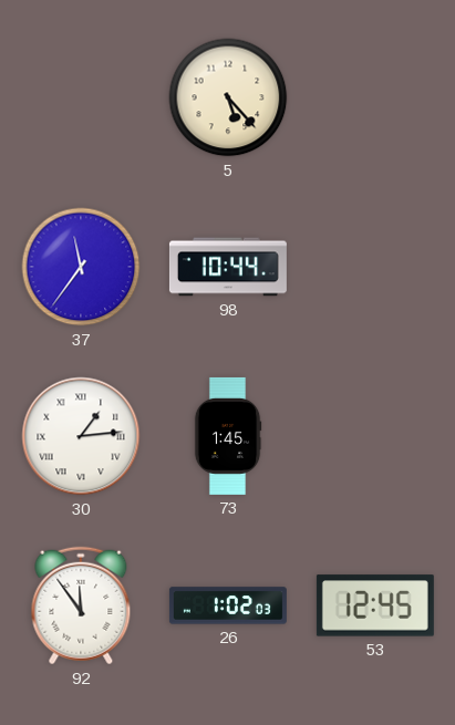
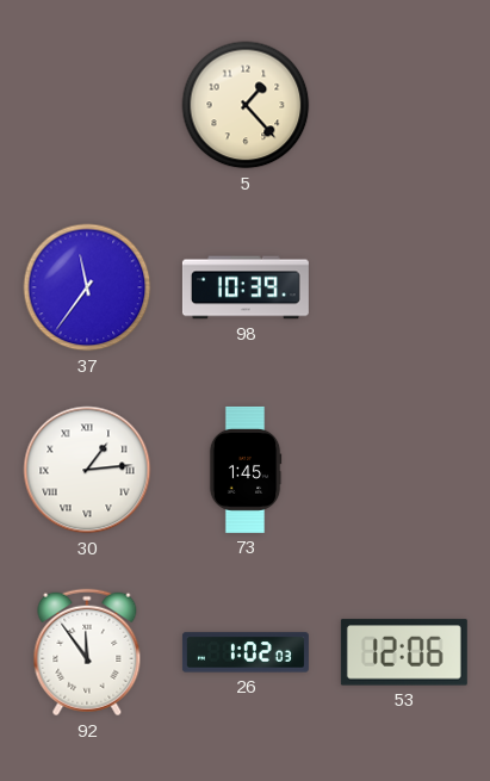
5: 5:23 -> 1:23
98: 10:44 -> 10:39
53: 12:45 -> 12:06
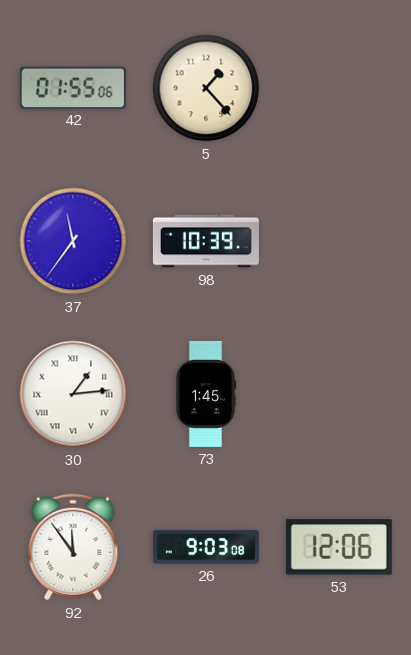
42: none -> 01:55
26: 1:02 -> 9:03
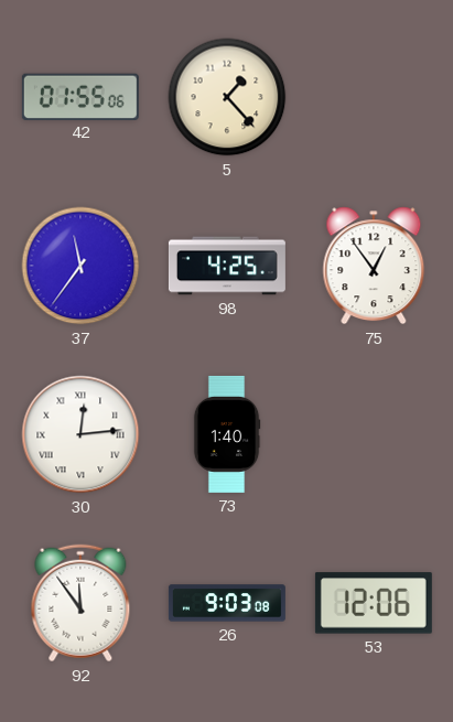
98: 10:39 -> 4:25
75: none -> 12:54
30: 1:14 -> 12:14
73: 1:45 -> 1:40
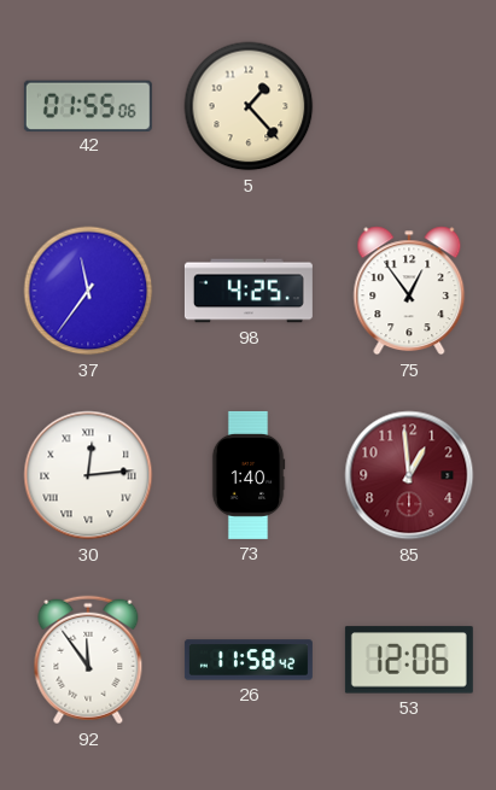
85: none -> 12:59
26: 9:03 -> 11:58
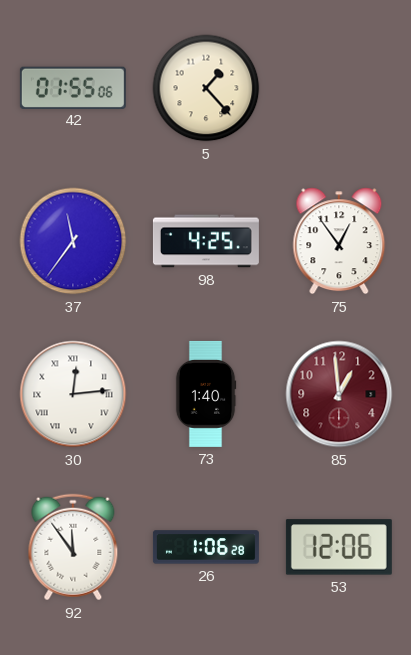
26: 11:58 -> 1:06
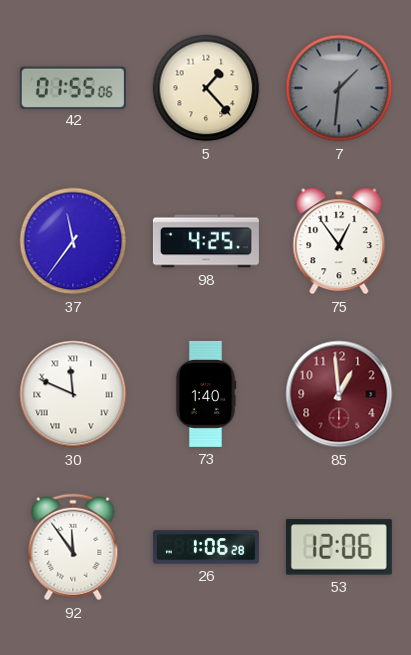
7: none -> 1:31
30: 12:14 -> 11:49
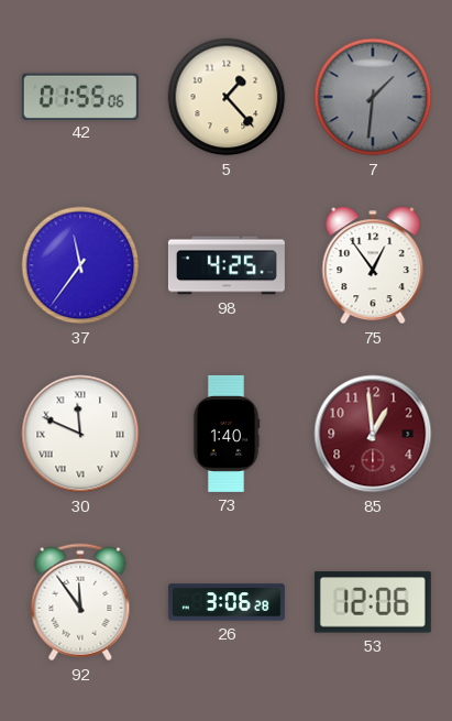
26: 1:06 -> 3:06
